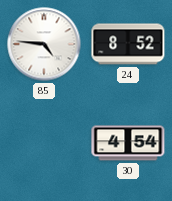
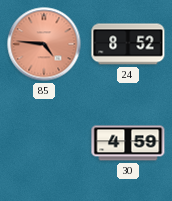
85 dial: white -> salmon
30: 4:54 -> 4:59
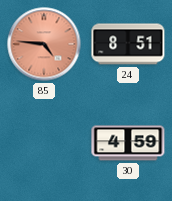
24: 8:52 -> 8:51
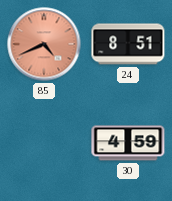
85: 4:46 -> 4:41
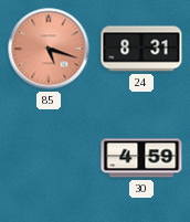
85: 4:41 -> 5:18
24: 8:51 -> 8:31
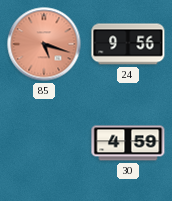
24: 8:31 -> 9:56
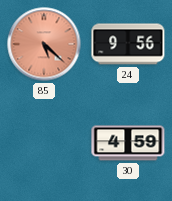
85: 5:18 -> 5:22
